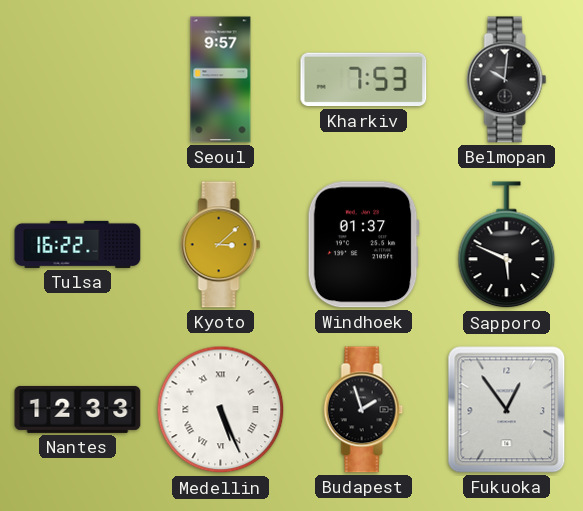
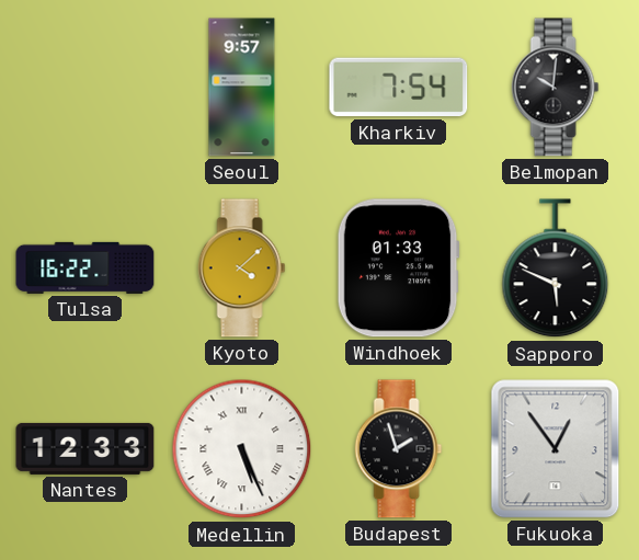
Kharkiv: 7:53 -> 7:54
Kyoto: 3:08 -> 4:08
Windhoek: 01:37 -> 01:33
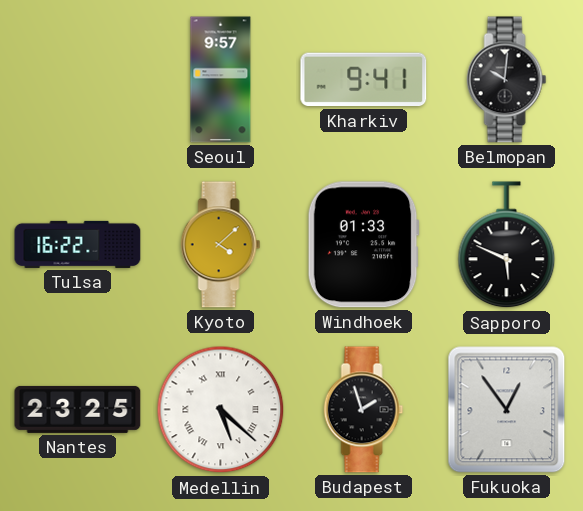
Kharkiv: 7:54 -> 9:41
Nantes: 12:33 -> 23:25
Medellin: 5:26 -> 5:22
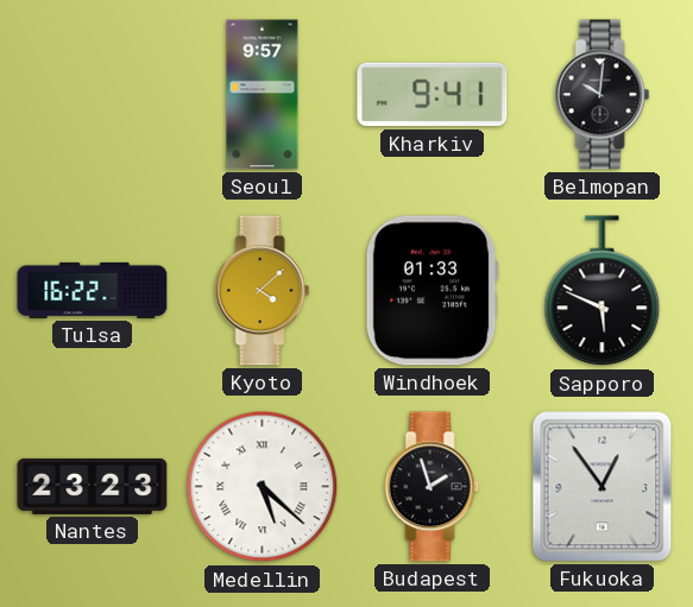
Nantes: 23:25 -> 23:23
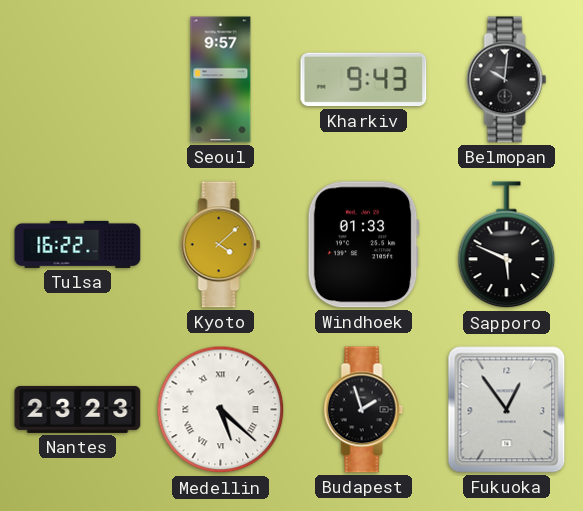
Kharkiv: 9:41 -> 9:43
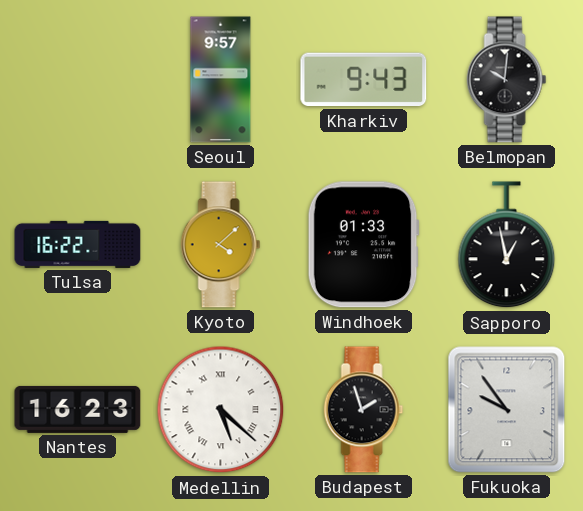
Sapporo: 5:49 -> 12:58
Nantes: 23:23 -> 16:23
Fukuoka: 12:54 -> 9:54
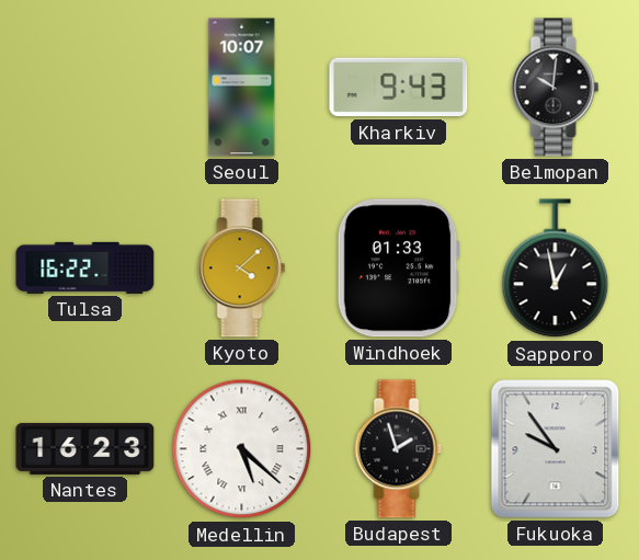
Seoul: 9:57 -> 10:07
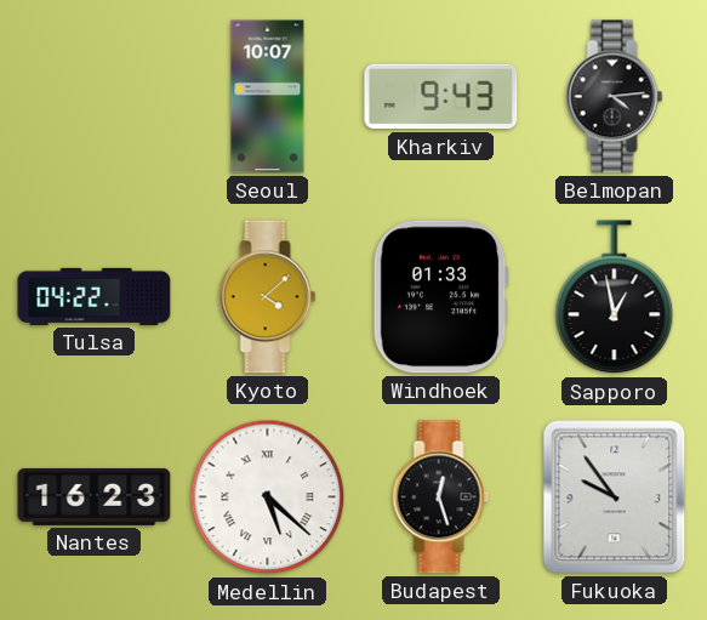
Belmopan: 10:01 -> 4:14
Tulsa: 16:22 -> 04:22
Budapest: 1:57 -> 12:27
